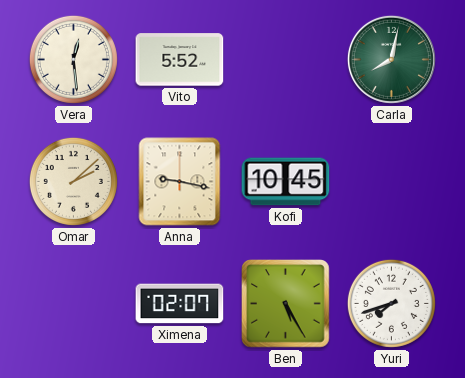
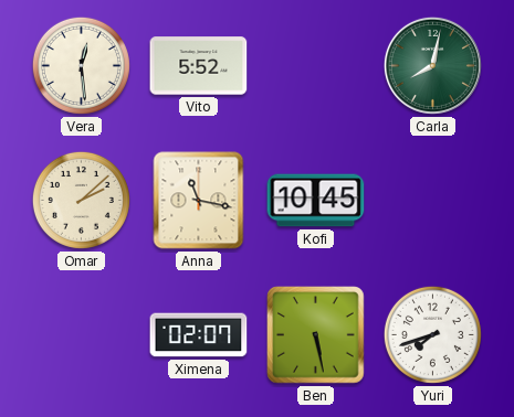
Anna: 9:17 -> 11:17
Ben: 5:25 -> 5:28
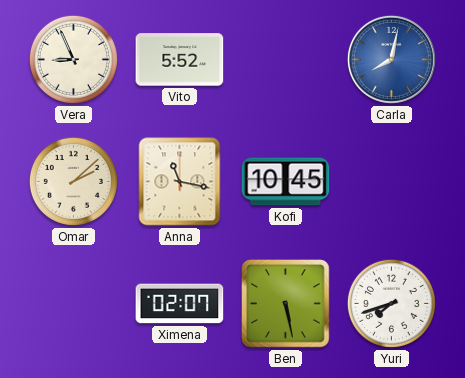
Vera: 12:29 -> 8:56
Carla dial: green -> blue
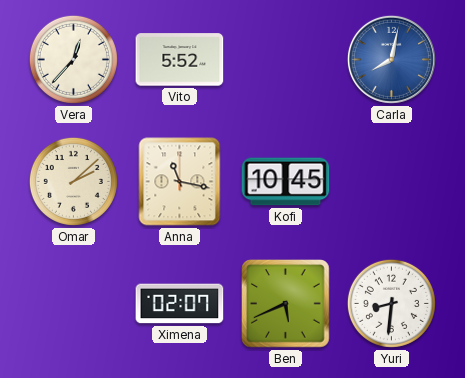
Vera: 8:56 -> 12:37
Ben: 5:28 -> 5:41
Yuri: 7:42 -> 8:31
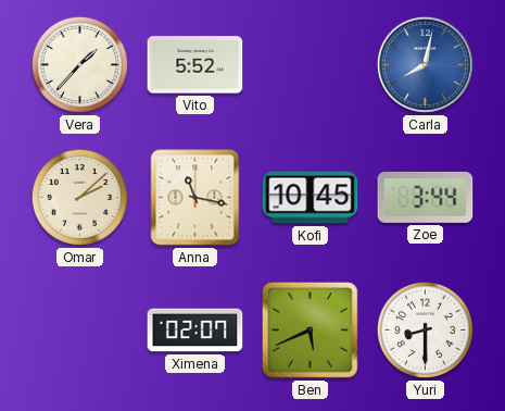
Vera: 12:37 -> 1:37
Zoe: none -> 3:44
Yuri: 8:31 -> 8:30
